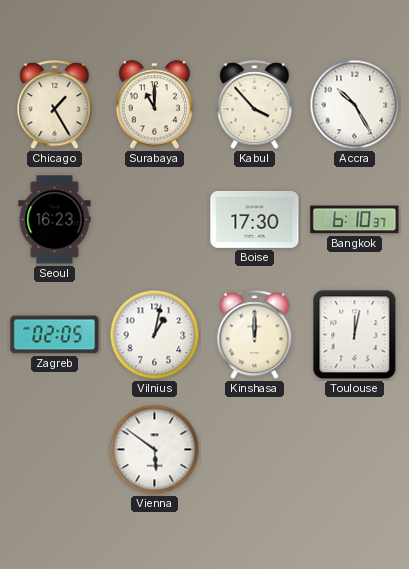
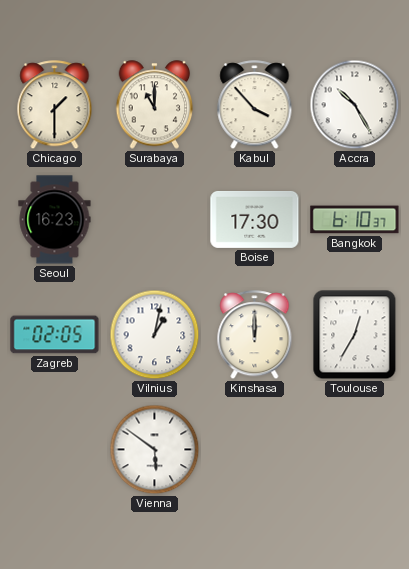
Chicago: 1:25 -> 1:30
Toulouse: 12:02 -> 12:35
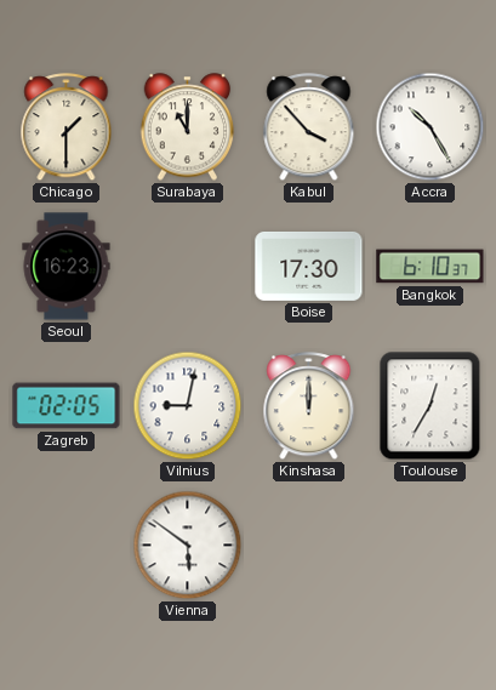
Vilnius: 1:02 -> 9:02
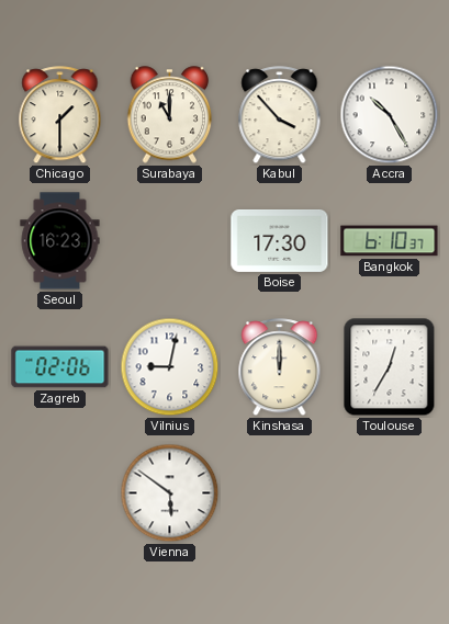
Zagreb: 02:05 -> 02:06
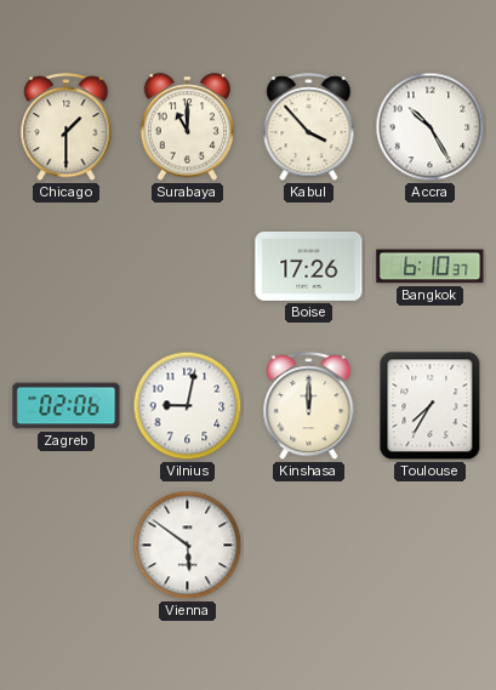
Seoul: 16:23 -> none
Boise: 17:30 -> 17:26
Toulouse: 12:35 -> 7:35
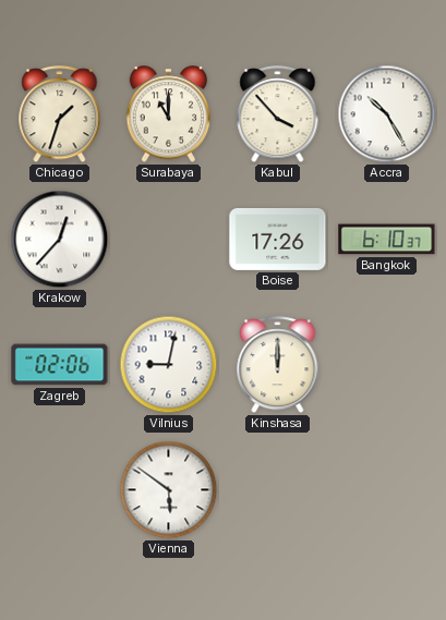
Chicago: 1:30 -> 1:33
Krakow: none -> 12:37
Toulouse: 7:35 -> none
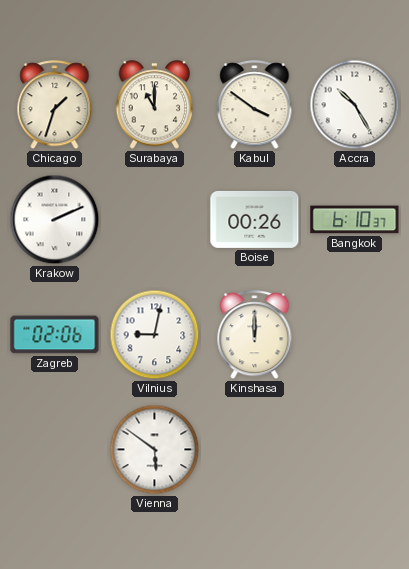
Kabul: 3:53 -> 3:51
Krakow: 12:37 -> 2:11
Boise: 17:26 -> 00:26
